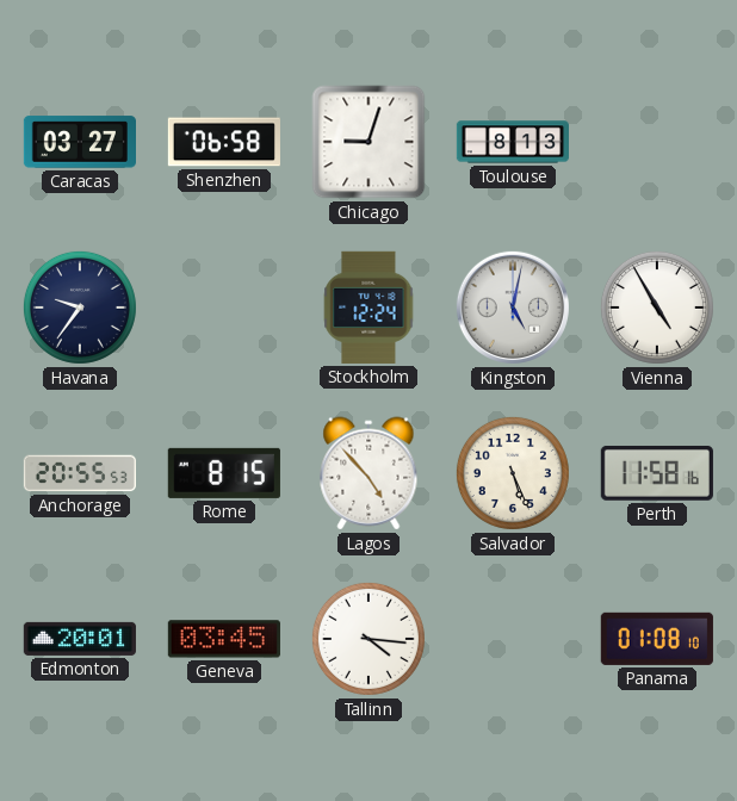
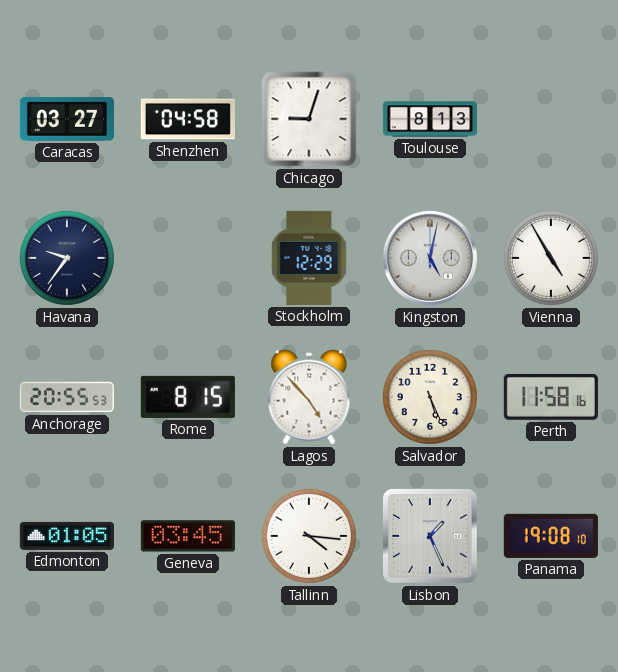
Shenzhen: 06:58 -> 04:58
Stockholm: 12:24 -> 12:29
Edmonton: 20:01 -> 01:05
Lisbon: none -> 1:26
Panama: 01:08 -> 19:08
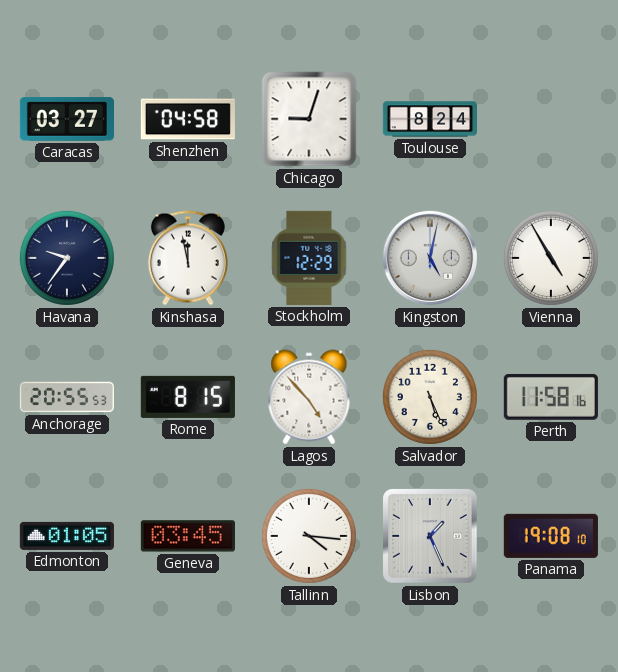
Toulouse: 8:13 -> 8:24
Kinshasa: none -> 11:58
